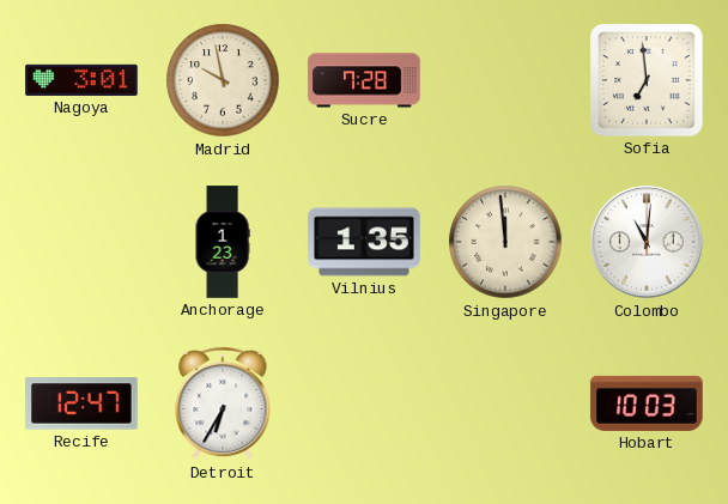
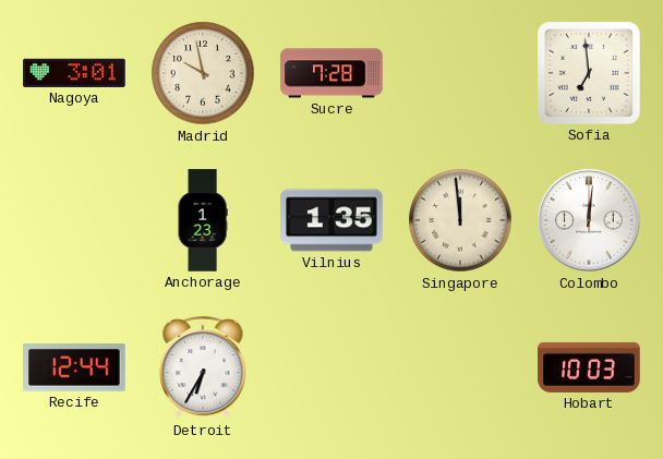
Colombo: 11:01 -> 12:01
Recife: 12:47 -> 12:44
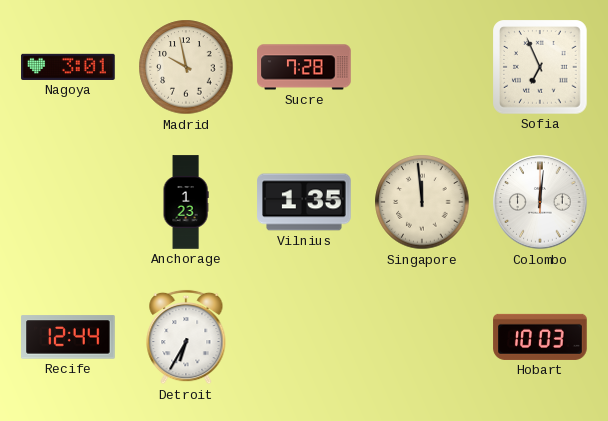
Sofia: 6:59 -> 6:56
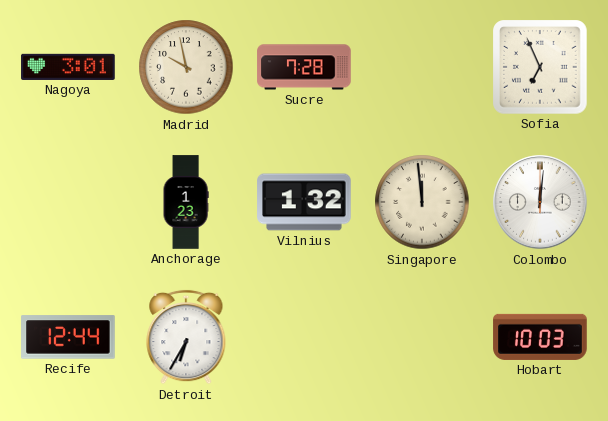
Vilnius: 1:35 -> 1:32
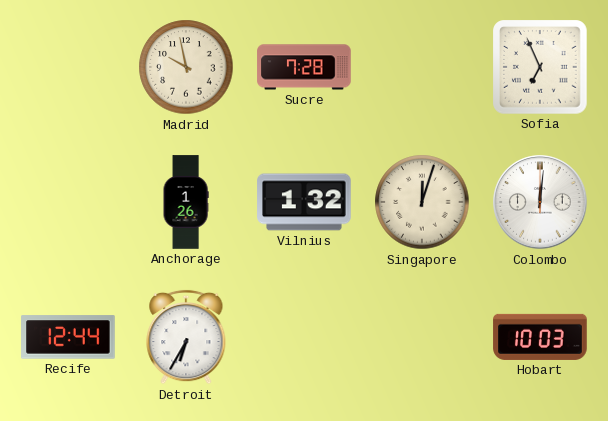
Nagoya: 3:01 -> none
Anchorage: 1:23 -> 1:26
Singapore: 11:59 -> 12:03
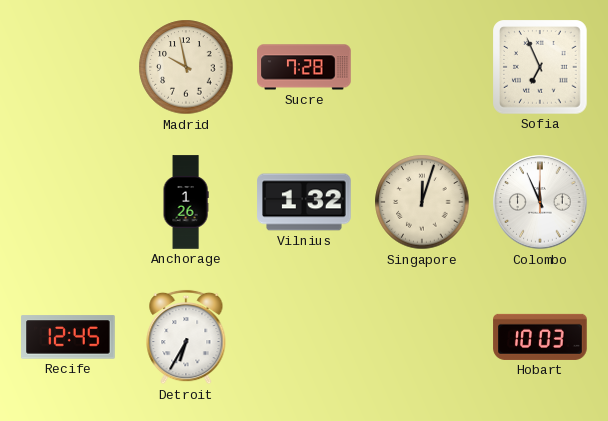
Colombo: 12:01 -> 11:56
Recife: 12:44 -> 12:45
